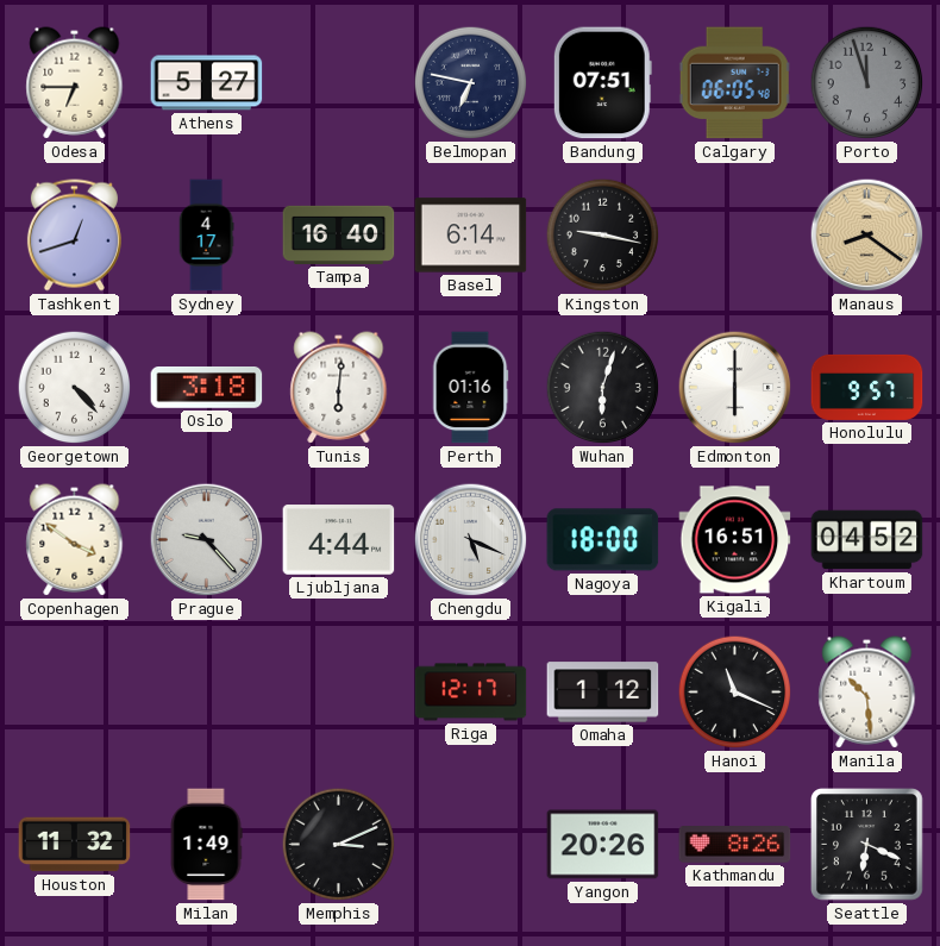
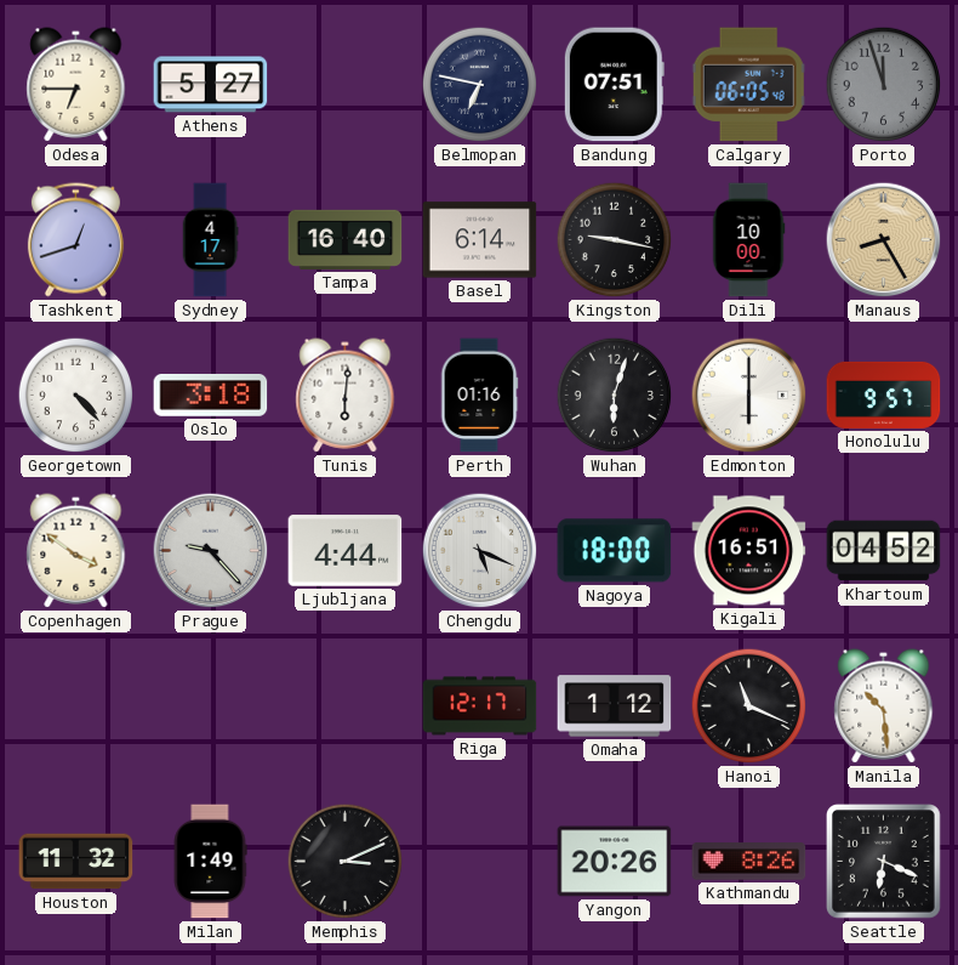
Dili: none -> 10:00
Manaus: 8:21 -> 8:25
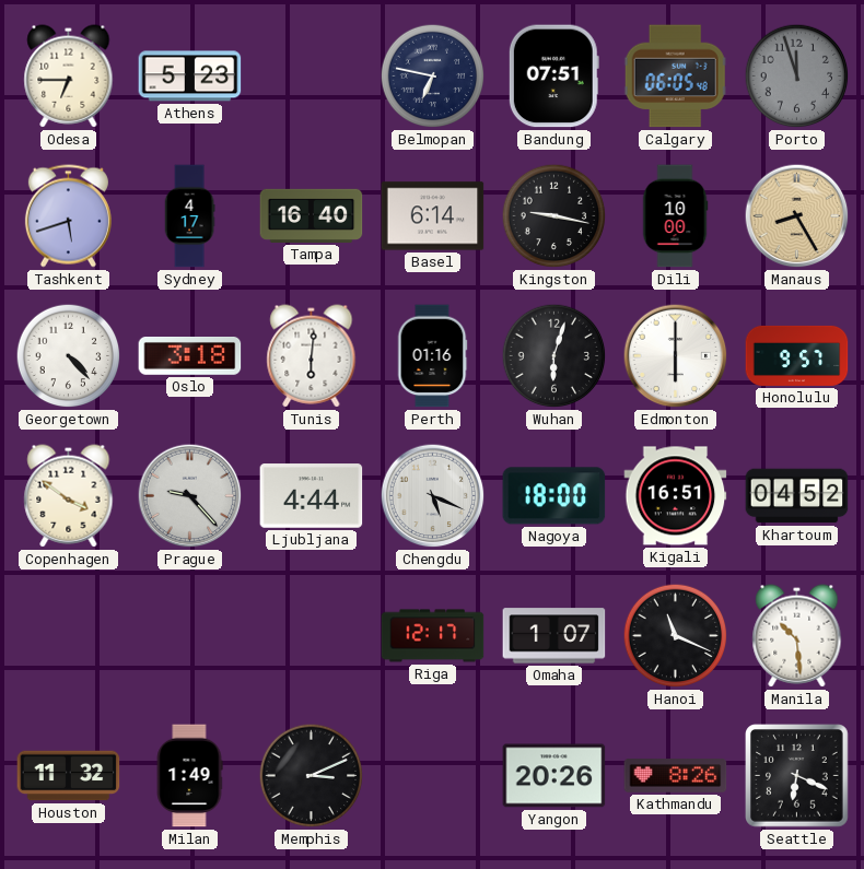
Athens: 5:27 -> 5:23
Tashkent: 12:42 -> 5:42
Omaha: 1:12 -> 1:07
